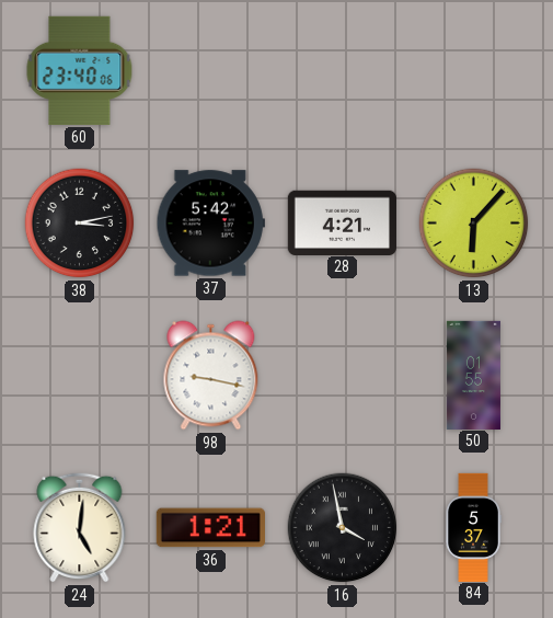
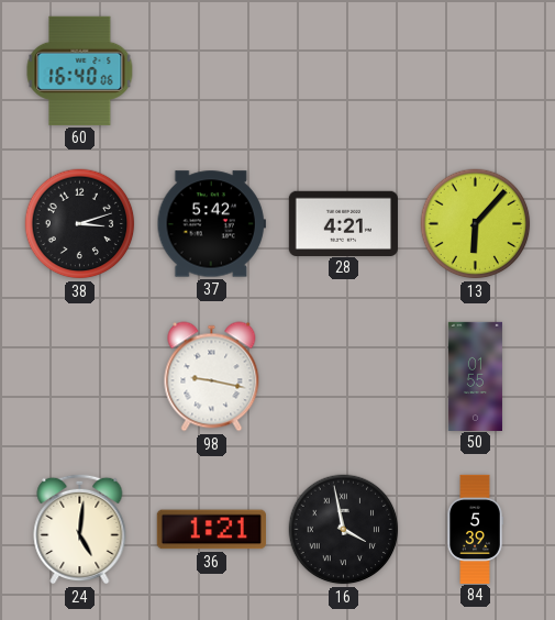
60: 23:40 -> 16:40
38: 3:13 -> 3:12
84: 5:37 -> 5:39
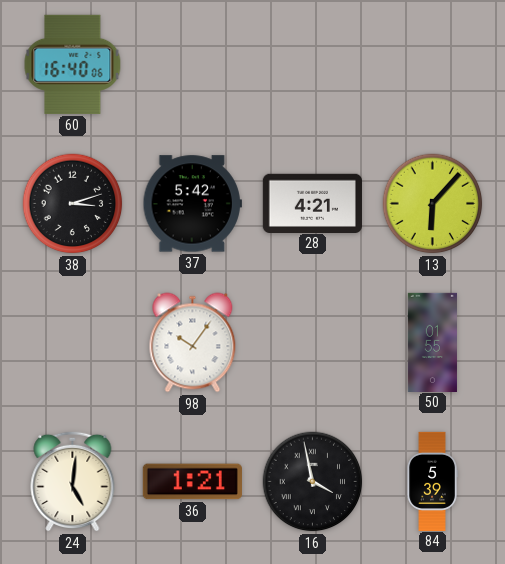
98: 9:17 -> 10:06
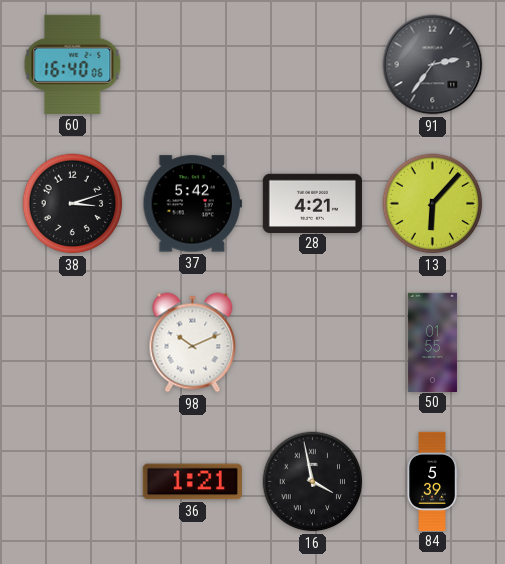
91: none -> 2:36
98: 10:06 -> 10:11
24: 5:01 -> none
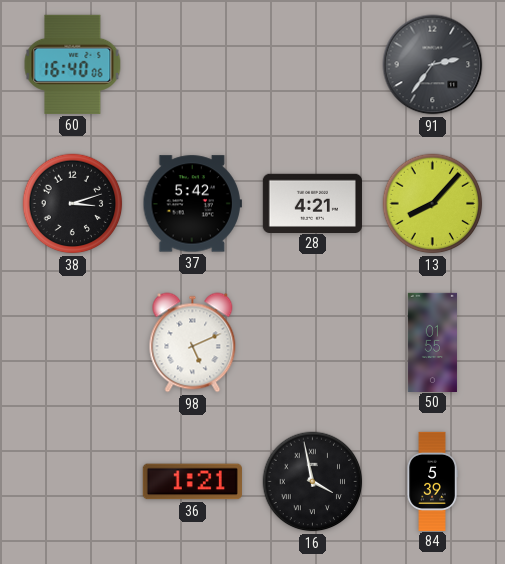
13: 6:07 -> 8:07
98: 10:11 -> 5:11
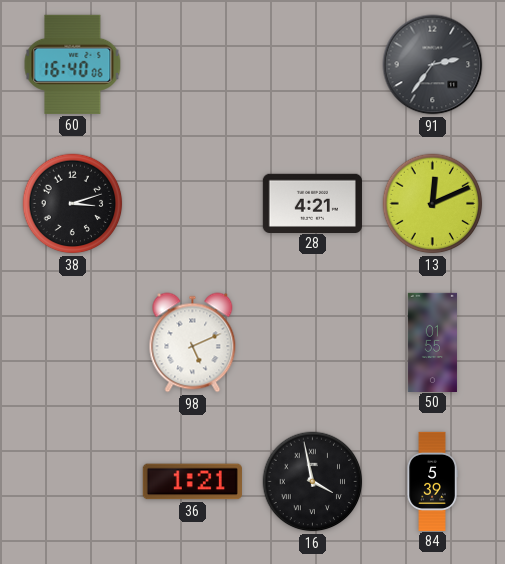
37: 5:42 -> none
13: 8:07 -> 12:11
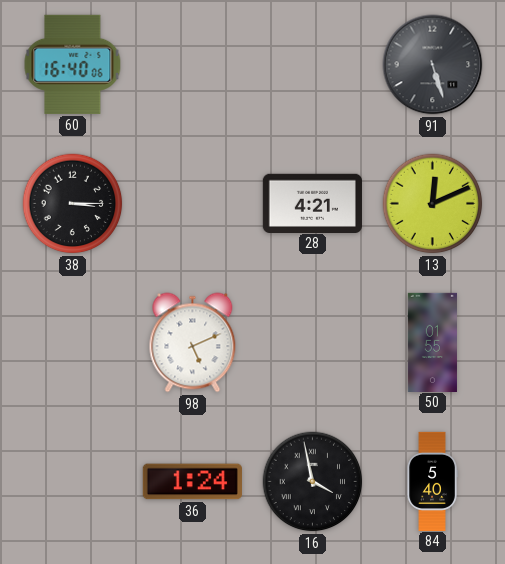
91: 2:36 -> 5:27
38: 3:12 -> 3:15
36: 1:21 -> 1:24
84: 5:39 -> 5:40
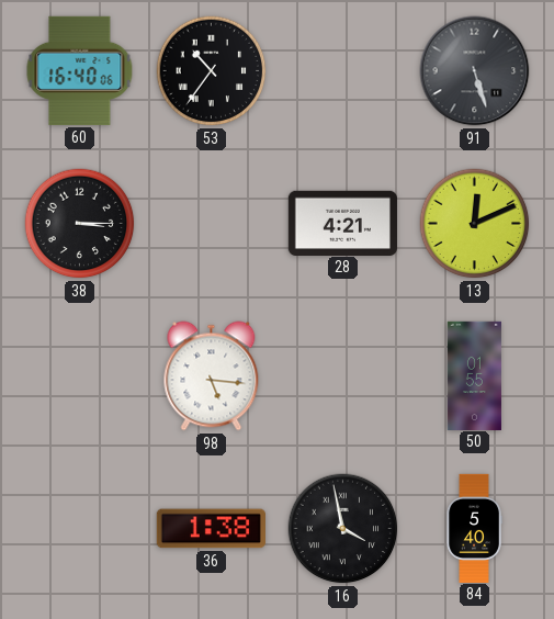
53: none -> 10:36
98: 5:11 -> 5:16
36: 1:24 -> 1:38
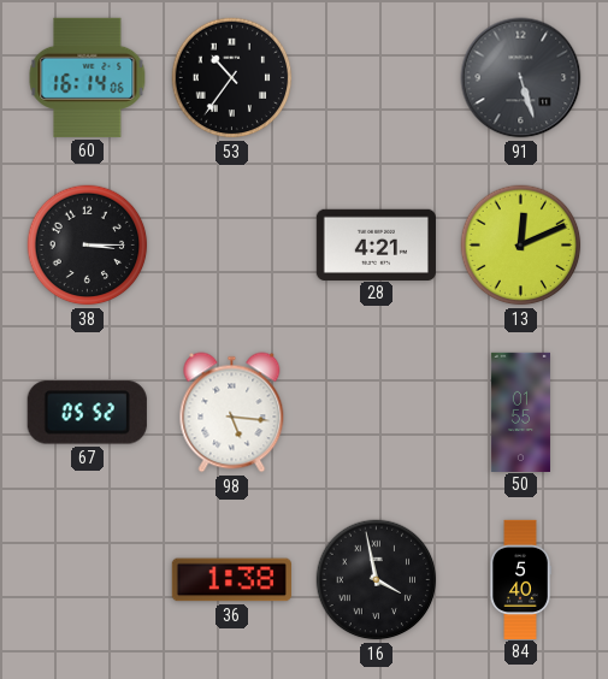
60: 16:40 -> 16:14
67: none -> 05:52
